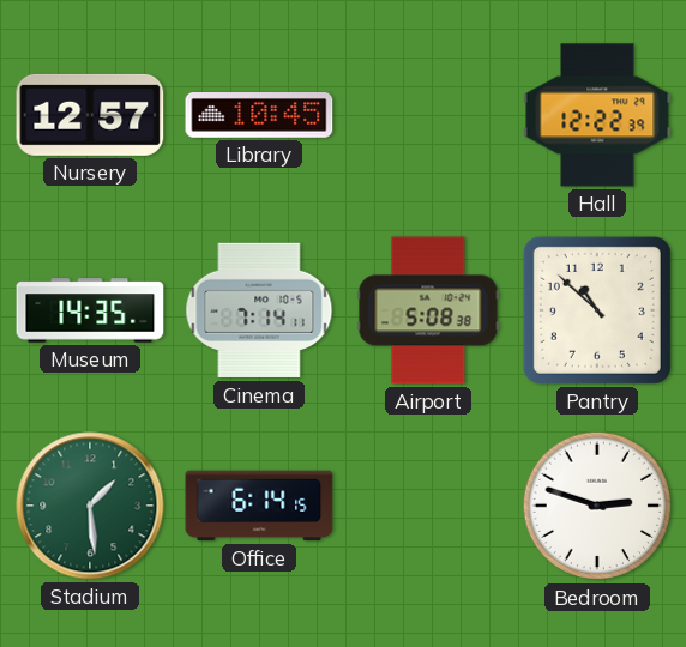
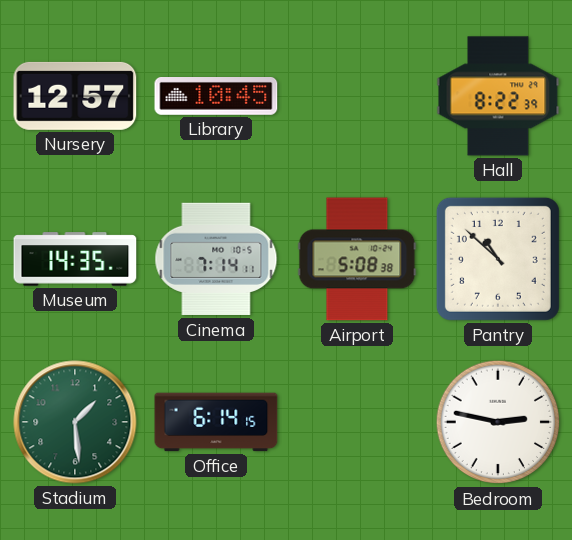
Hall: 12:22 -> 8:22
Bedroom: 2:48 -> 2:47
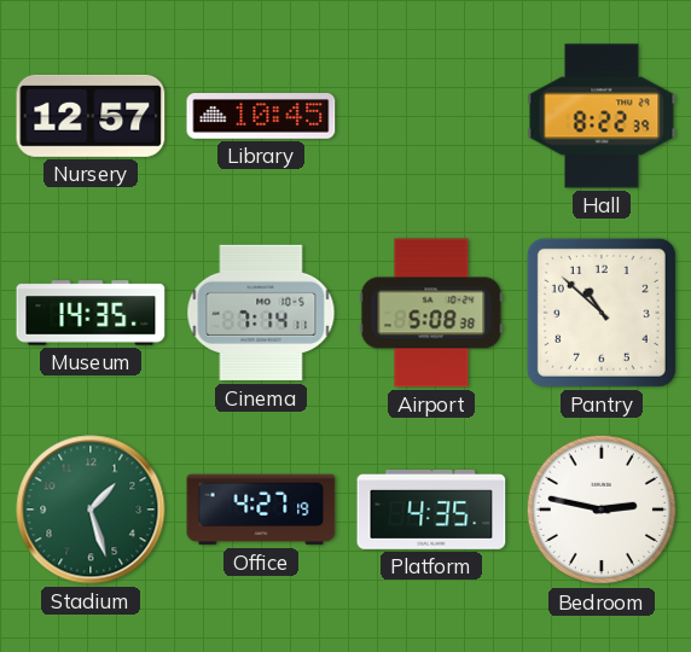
Stadium: 1:29 -> 1:27
Office: 6:14 -> 4:27
Platform: none -> 4:35
